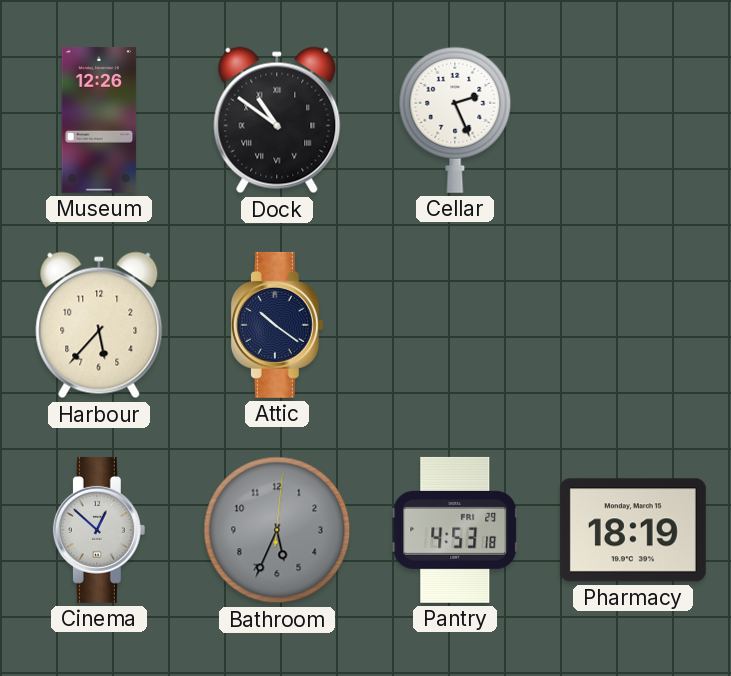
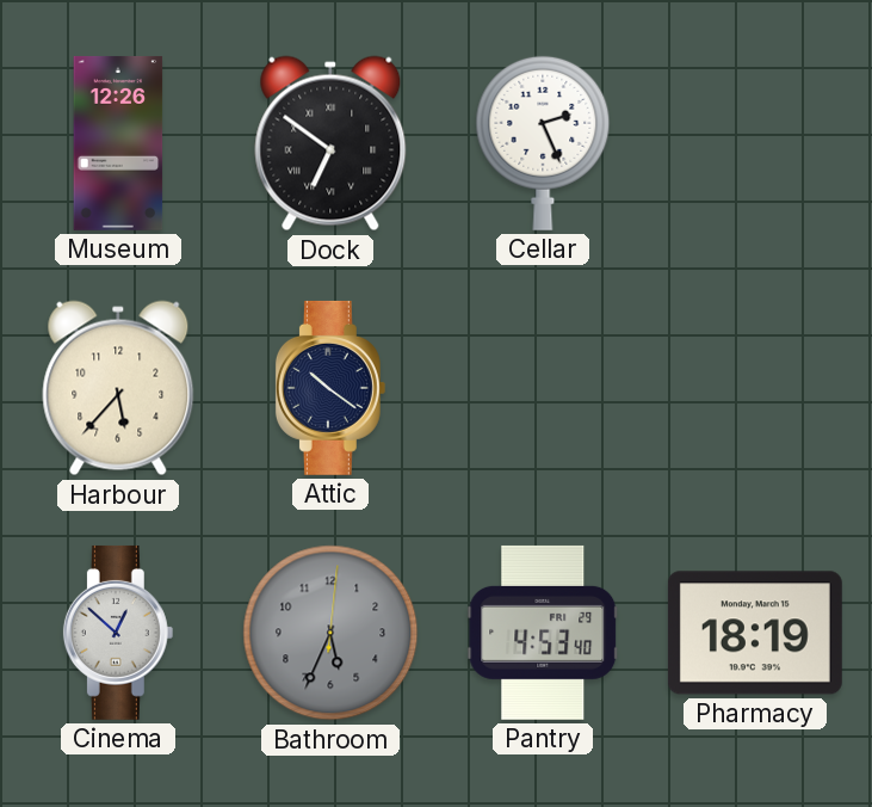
Dock: 10:51 -> 6:51
Pantry: 4:53:18 -> 4:53:40
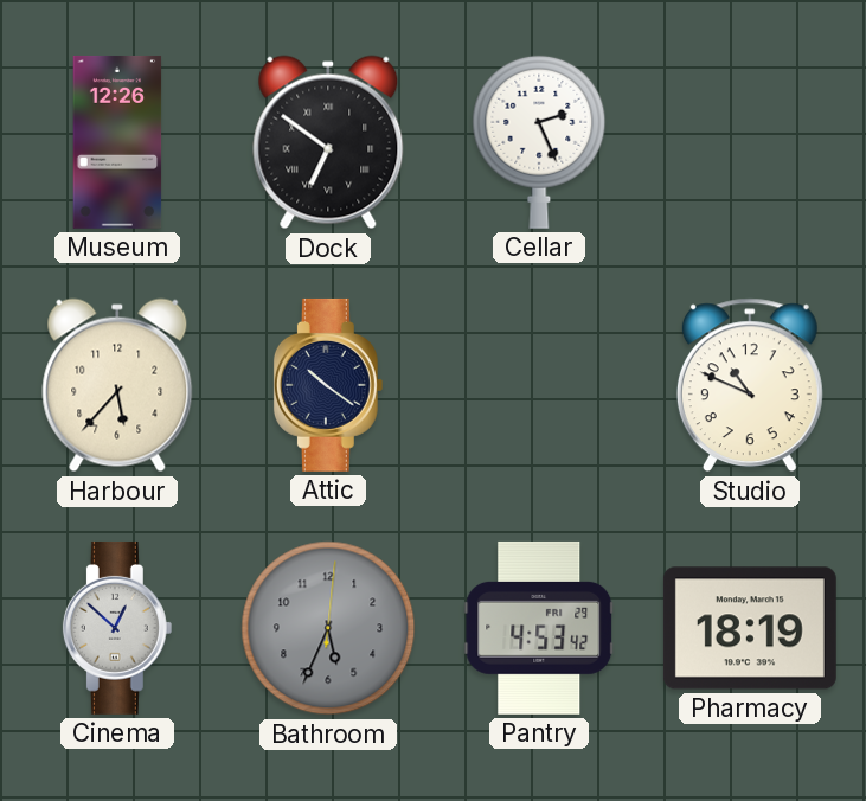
Studio: none -> 10:49
Pantry: 4:53:40 -> 4:53:42
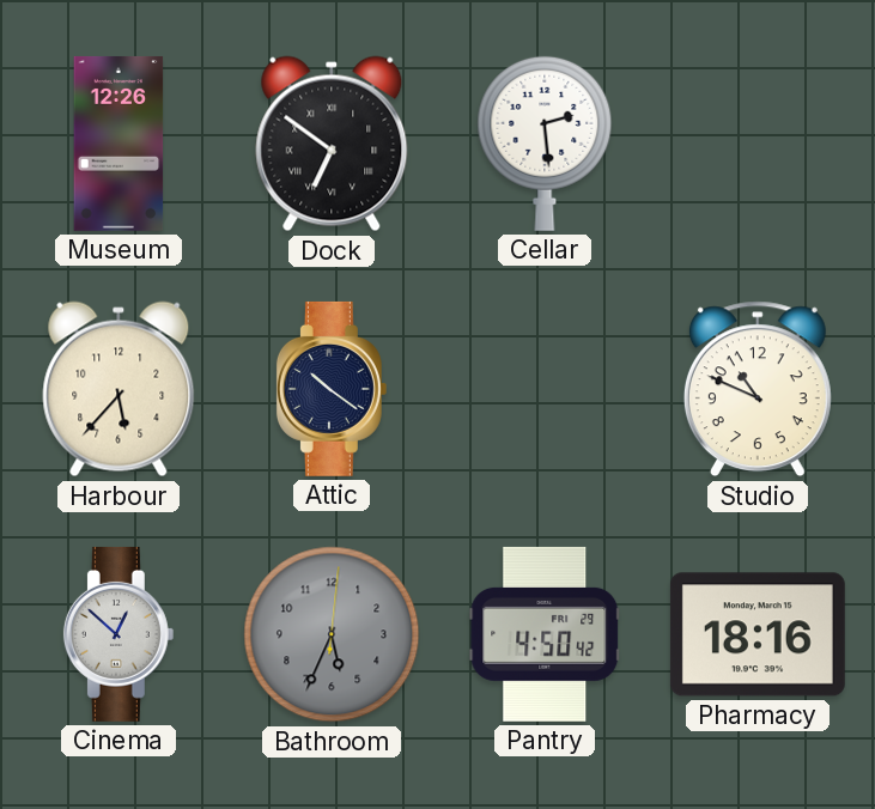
Cellar: 2:26 -> 2:29
Pantry: 4:53 -> 4:50
Pharmacy: 18:19 -> 18:16
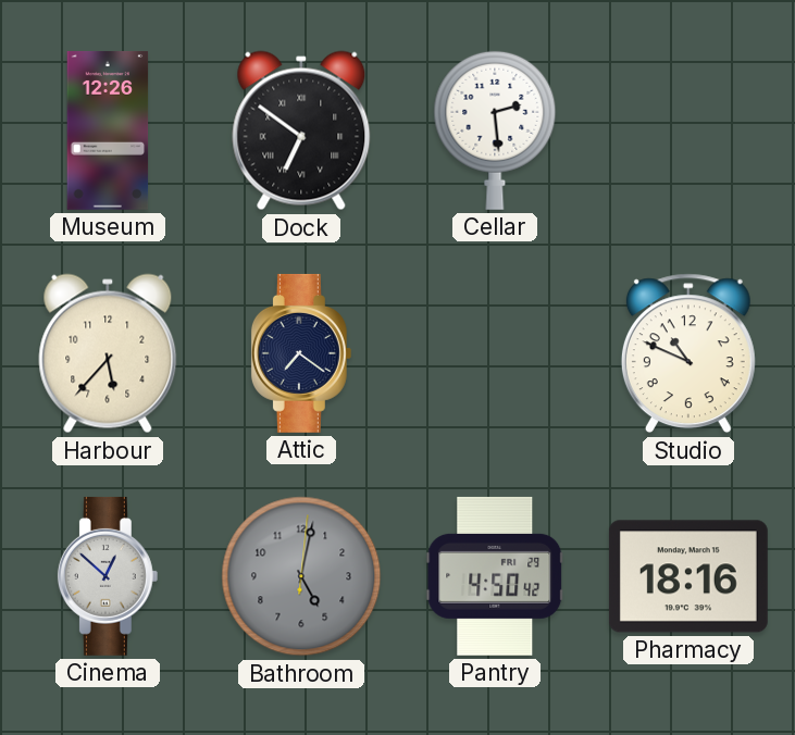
Attic: 10:21 -> 7:21
Bathroom: 5:34 -> 5:02
